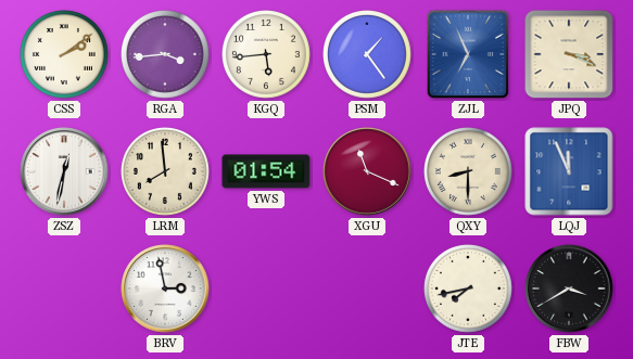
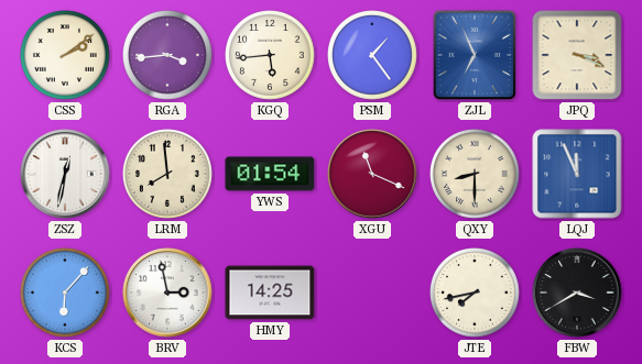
KCS: none -> 6:07
HMY: none -> 14:25
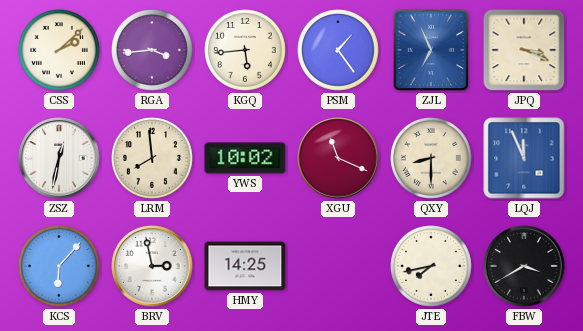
CSS: 2:09 -> 2:08
YWS: 01:54 -> 10:02
